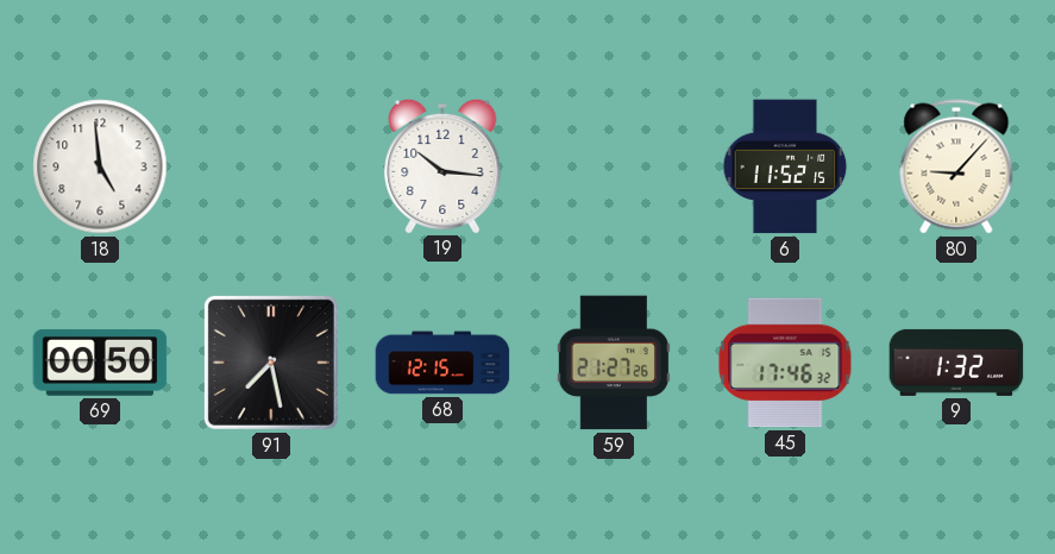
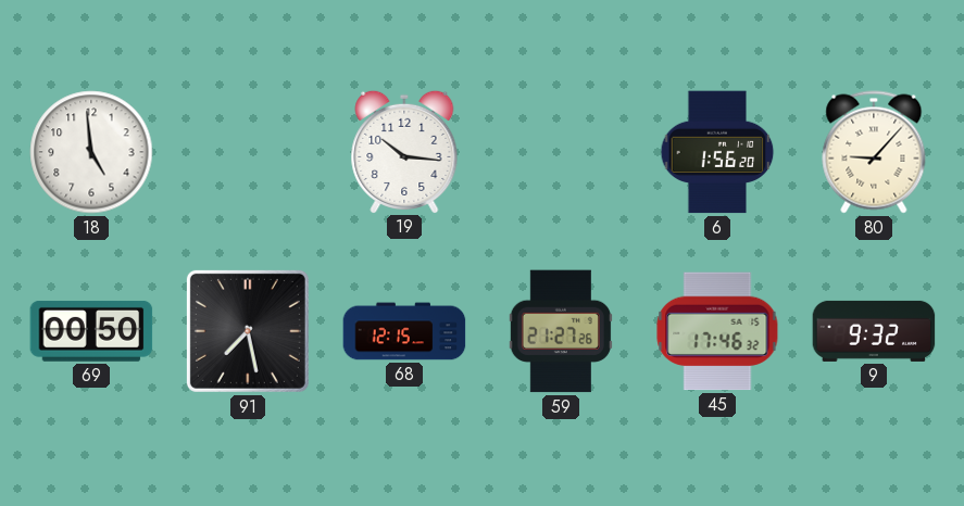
6: 11:52 -> 1:56
9: 1:32 -> 9:32
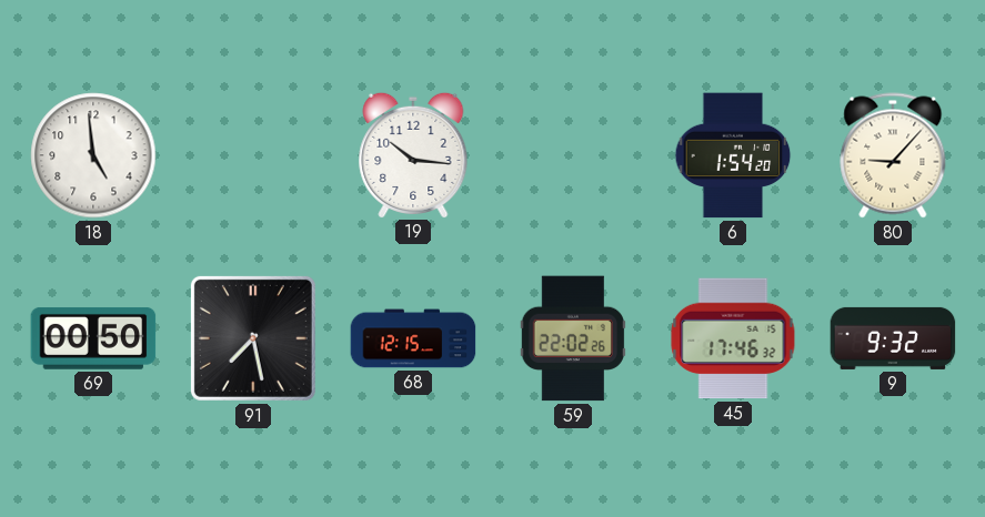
6: 1:56 -> 1:54
59: 21:27 -> 22:02
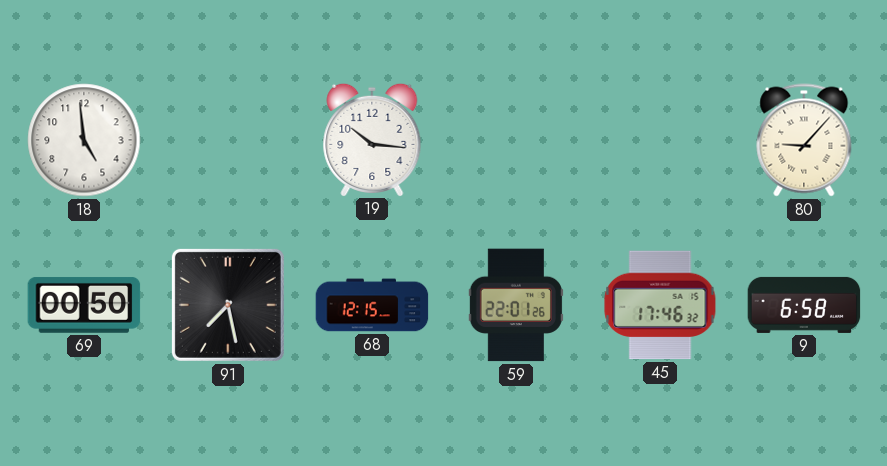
6: 1:54 -> none
59: 22:02 -> 22:01
9: 9:32 -> 6:58
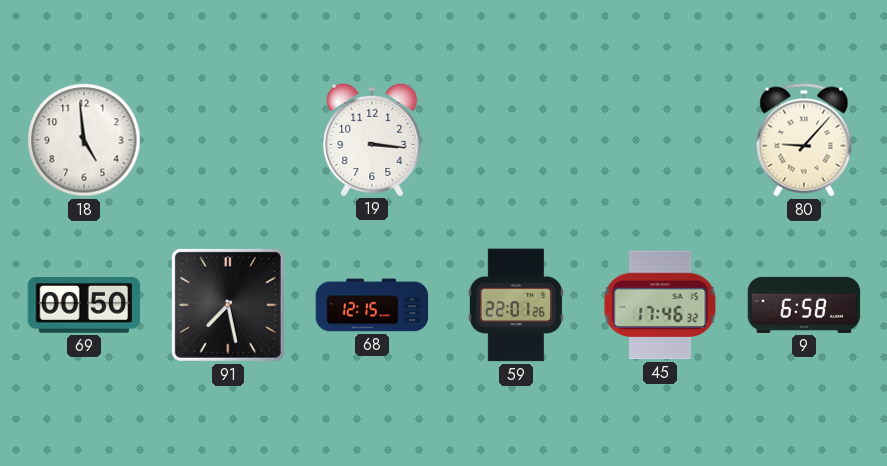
19: 10:16 -> 3:16
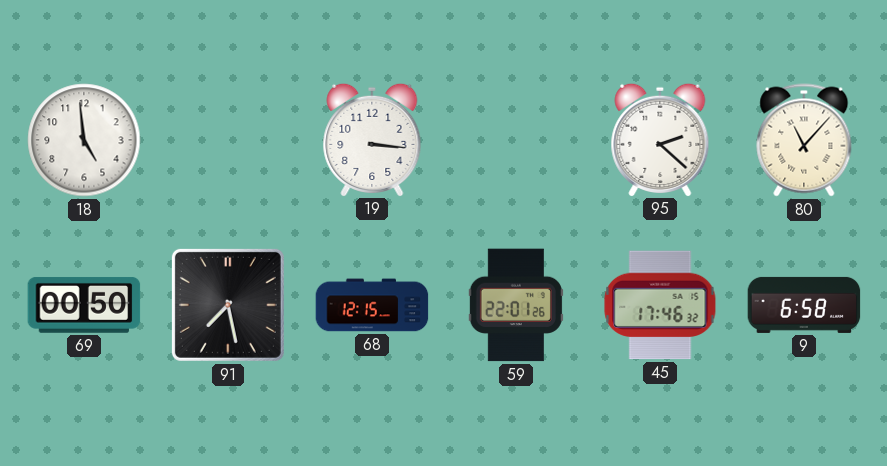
95: none -> 2:22
80: 9:07 -> 11:07
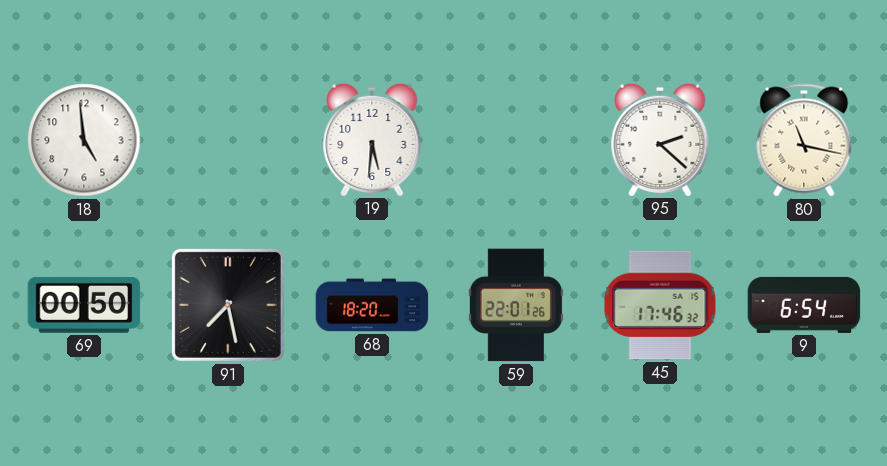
19: 3:16 -> 5:31
80: 11:07 -> 11:17
68: 12:15 -> 18:20
9: 6:58 -> 6:54
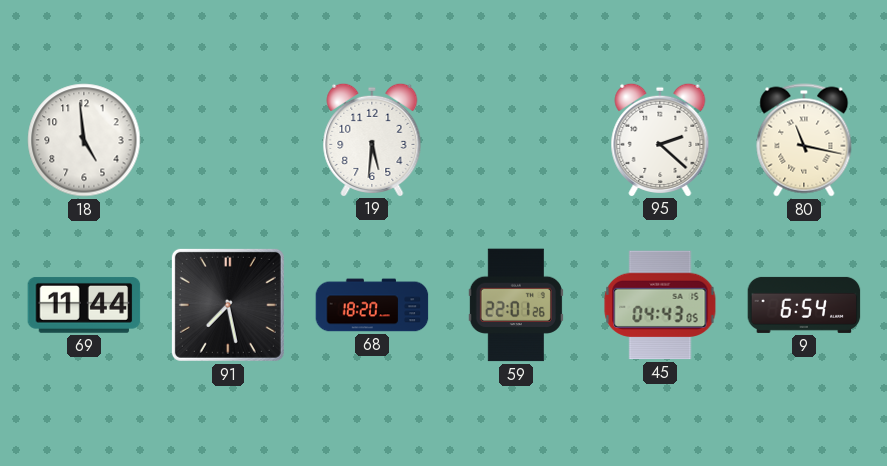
69: 00:50 -> 11:44
45: 17:46 -> 04:43
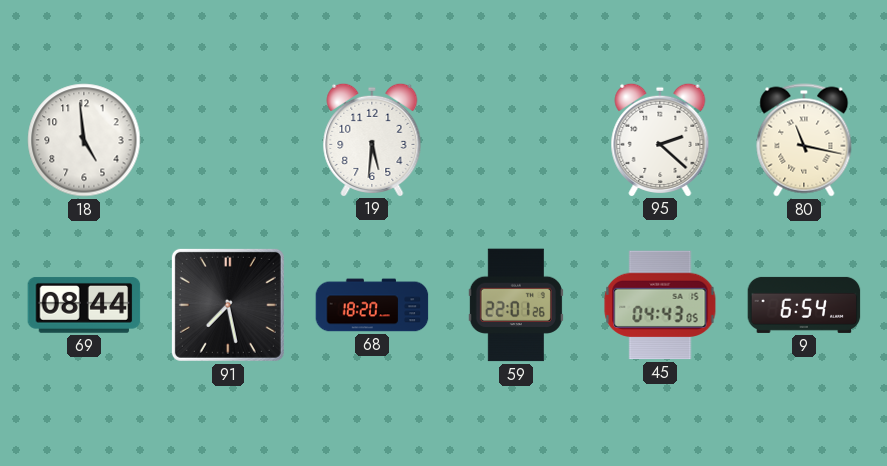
69: 11:44 -> 08:44
